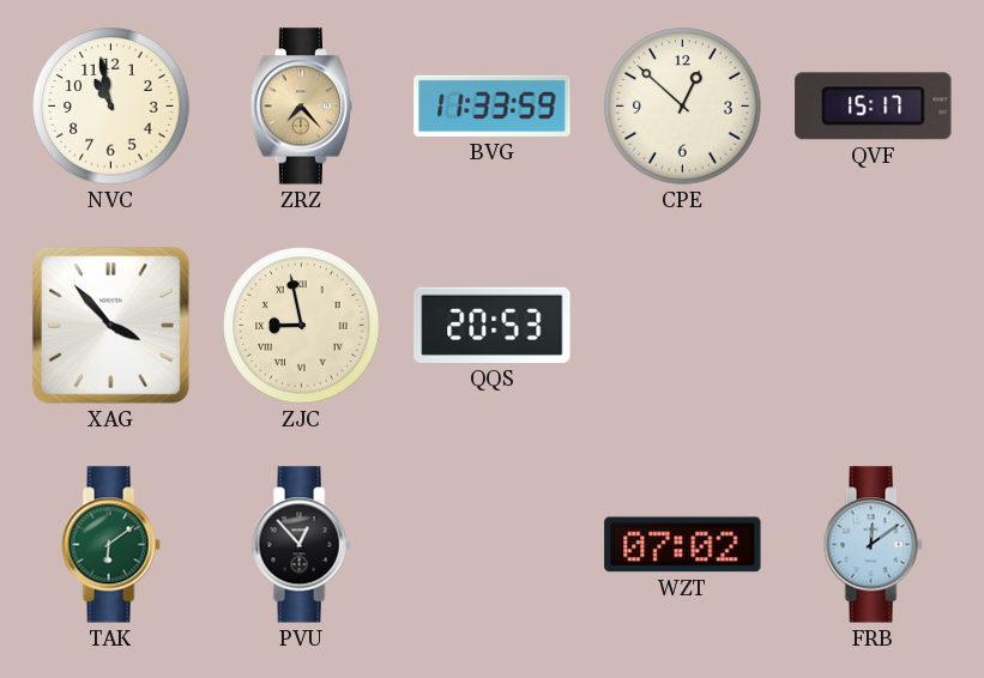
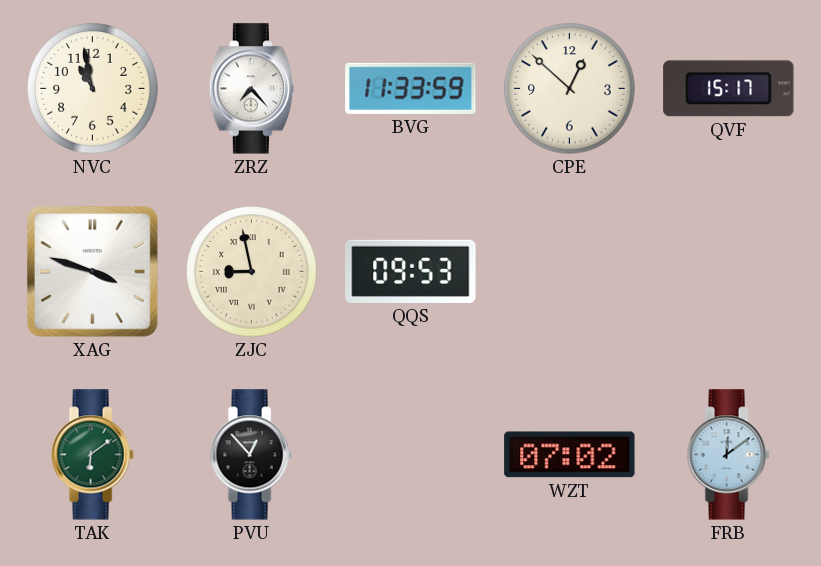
ZRZ dial: champagne -> white
XAG: 3:53 -> 3:48
QQS: 20:53 -> 09:53
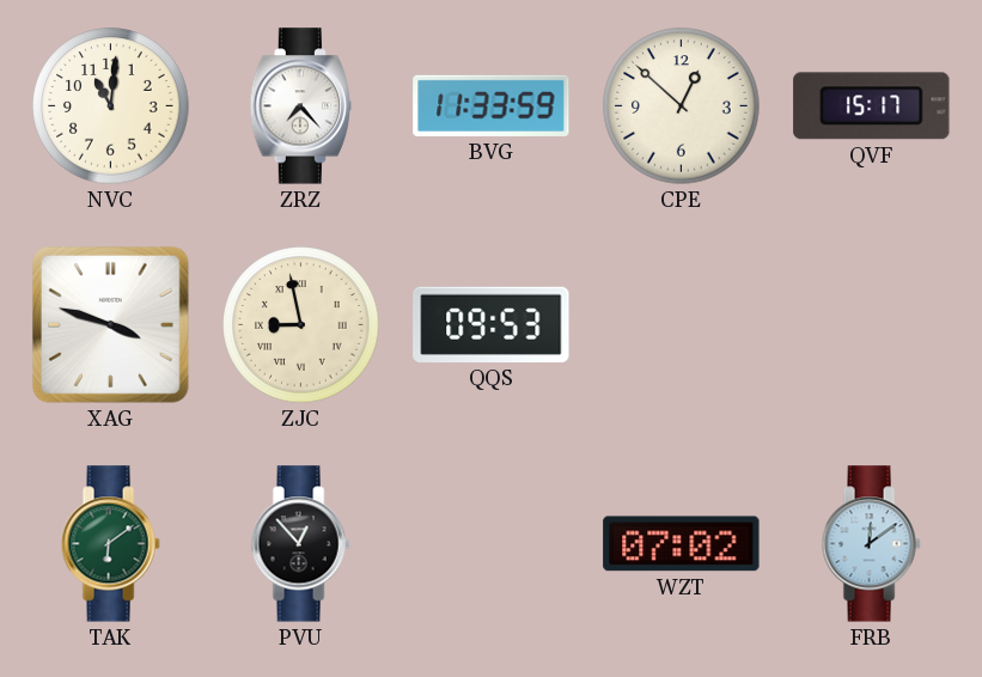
NVC: 10:58 -> 11:01
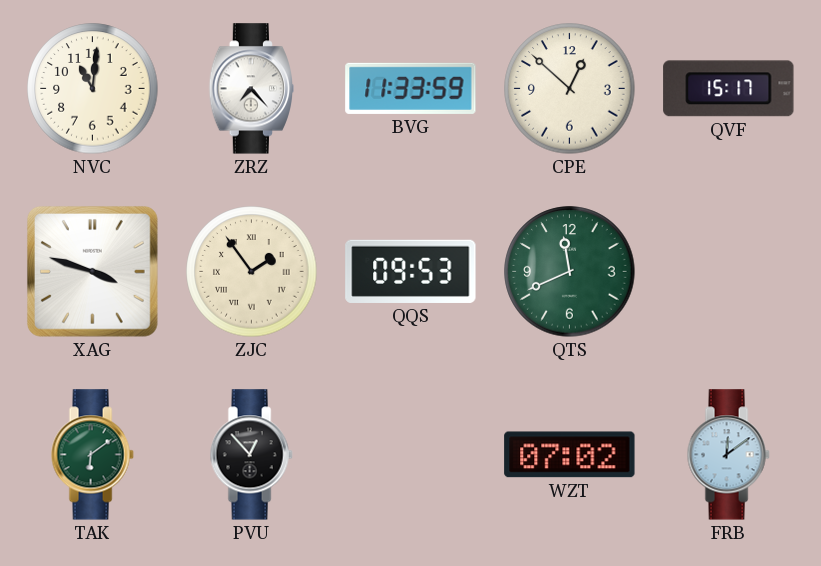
ZJC: 8:58 -> 1:54
QTS: none -> 11:41
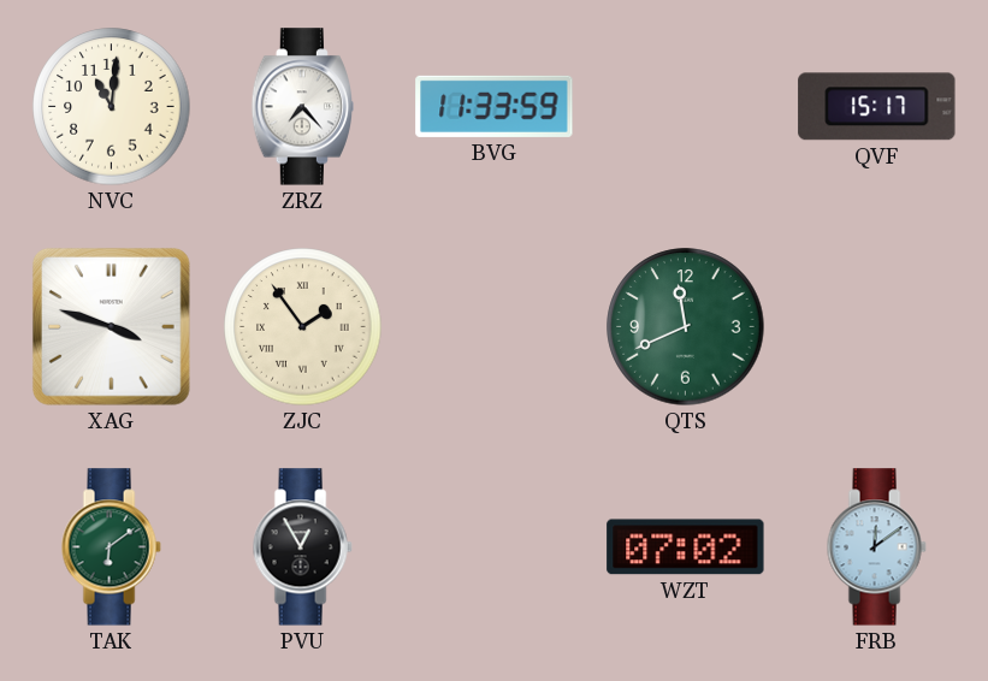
CPE: 12:52 -> none
QQS: 09:53 -> none
PVU: 12:53 -> 12:55
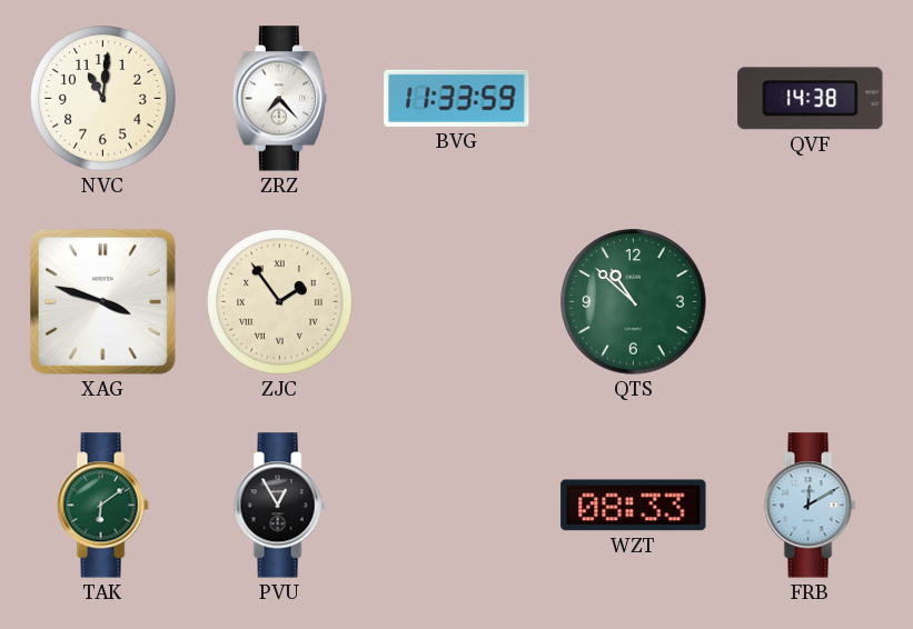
QVF: 15:17 -> 14:38
QTS: 11:41 -> 10:52
WZT: 07:02 -> 08:33
FRB: 12:09 -> 12:10
